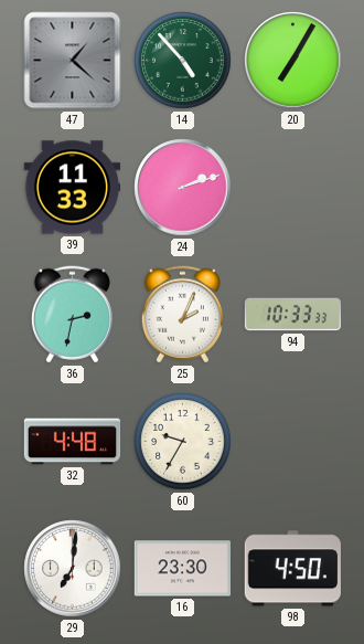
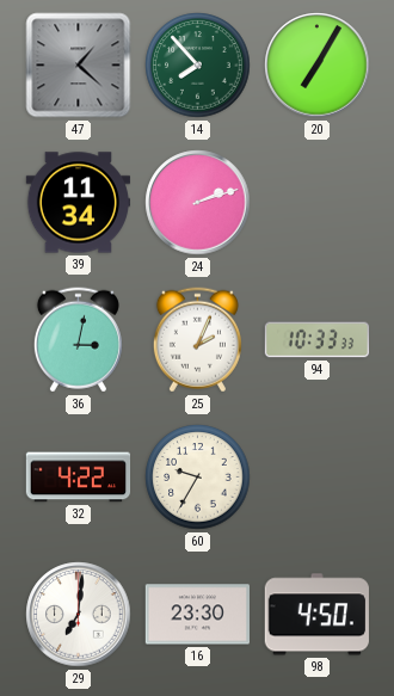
14: 4:53 -> 7:53
39: 11:33 -> 11:34
36: 2:32 -> 3:02
32: 4:48 -> 4:22
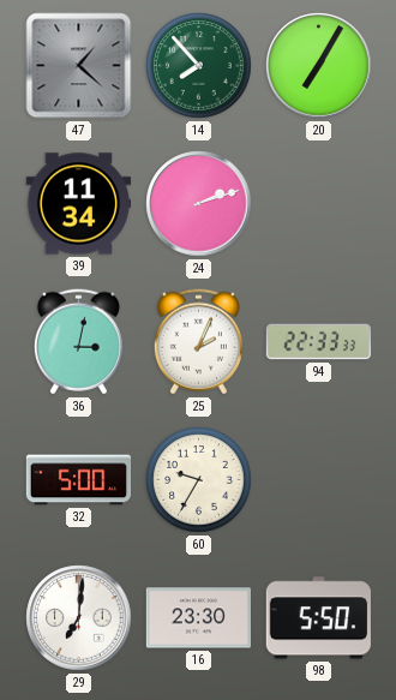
94: 10:33 -> 22:33
32: 4:22 -> 5:00
98: 4:50 -> 5:50
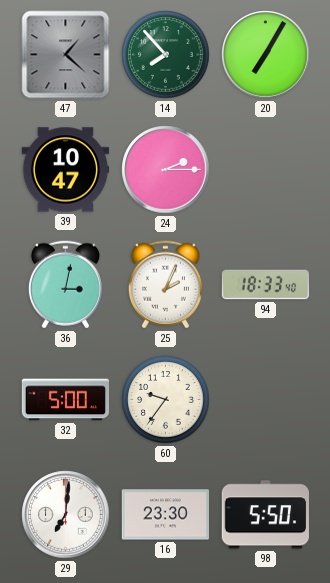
39: 11:34 -> 10:47
24: 2:12 -> 2:15
94: 22:33 -> 18:33
60: 9:35 -> 9:36
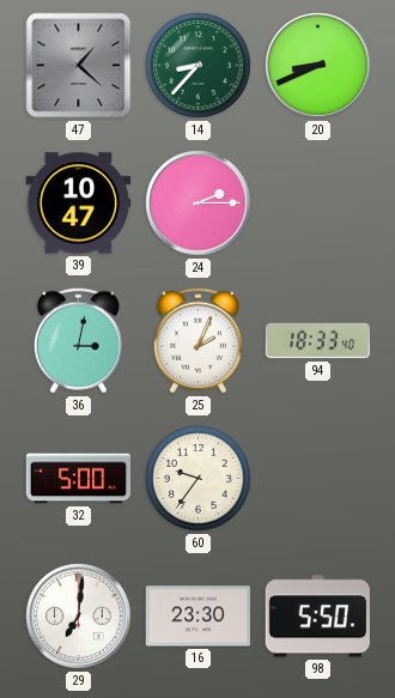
14: 7:53 -> 8:37
20: 7:05 -> 8:41
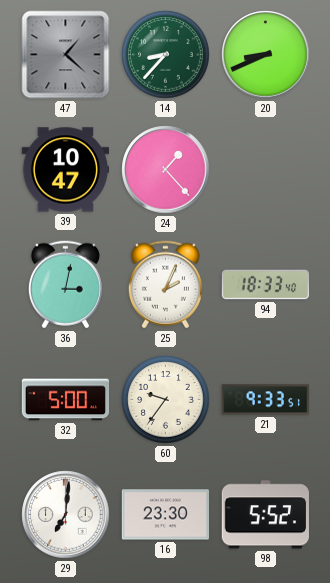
24: 2:15 -> 1:23
21: none -> 9:33
98: 5:50 -> 5:52
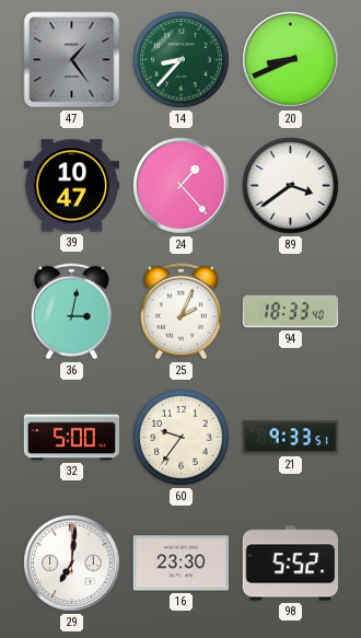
47: 1:22 -> 1:24
89: none -> 3:39
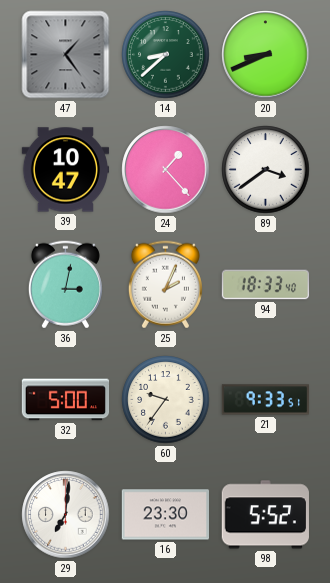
14: 8:37 -> 8:38
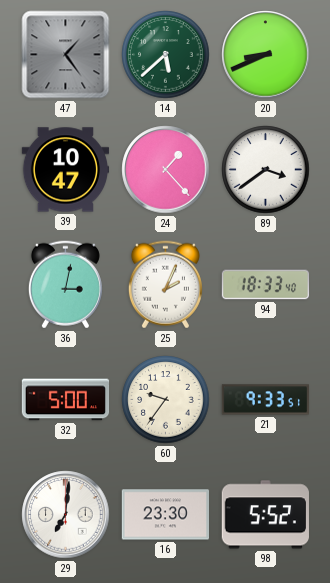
14: 8:38 -> 5:38
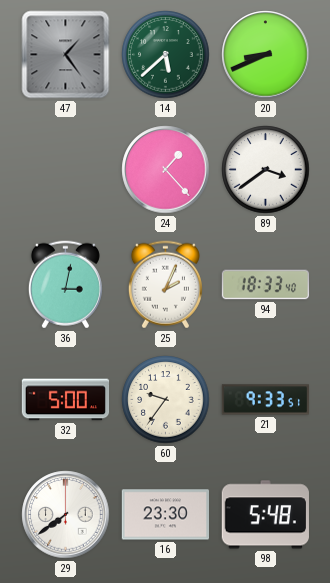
39: 10:47 -> none
29: 7:01 -> 7:39
98: 5:52 -> 5:48
